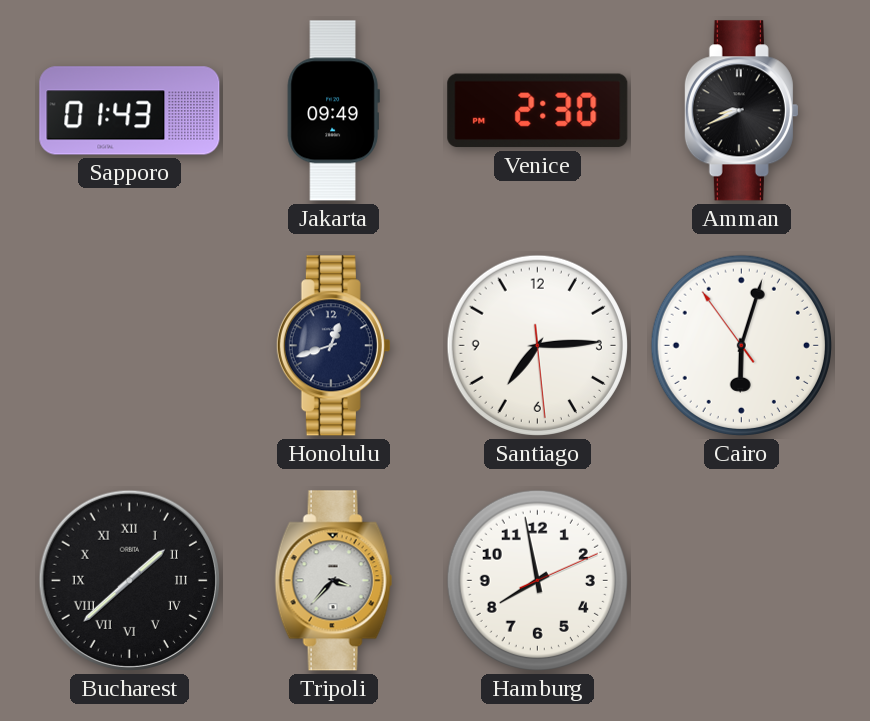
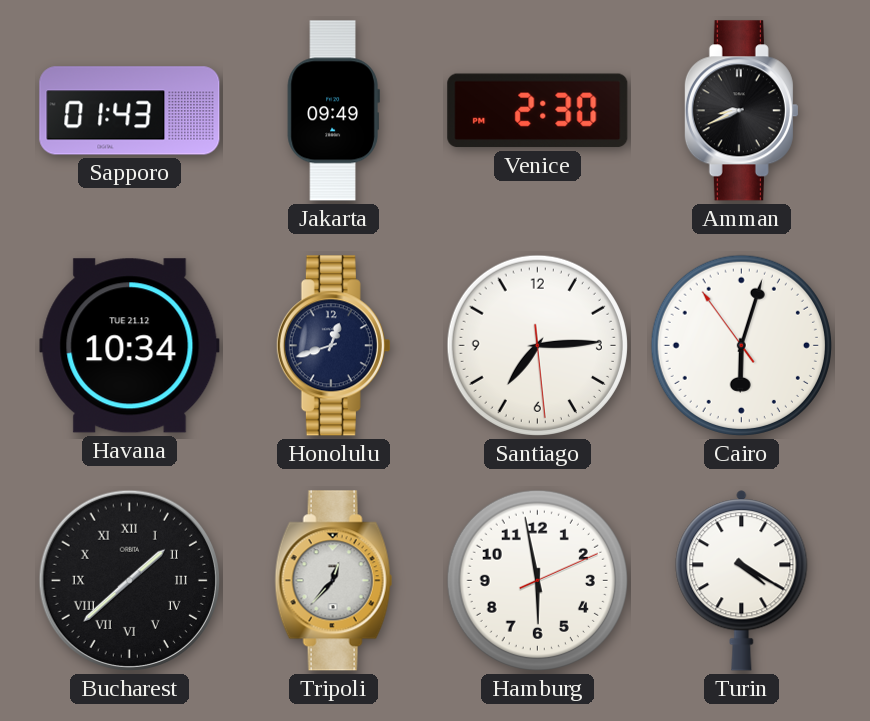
Havana: none -> 10:34
Tripoli: 3:37 -> 12:37
Hamburg: 7:58 -> 5:58
Turin: none -> 4:20
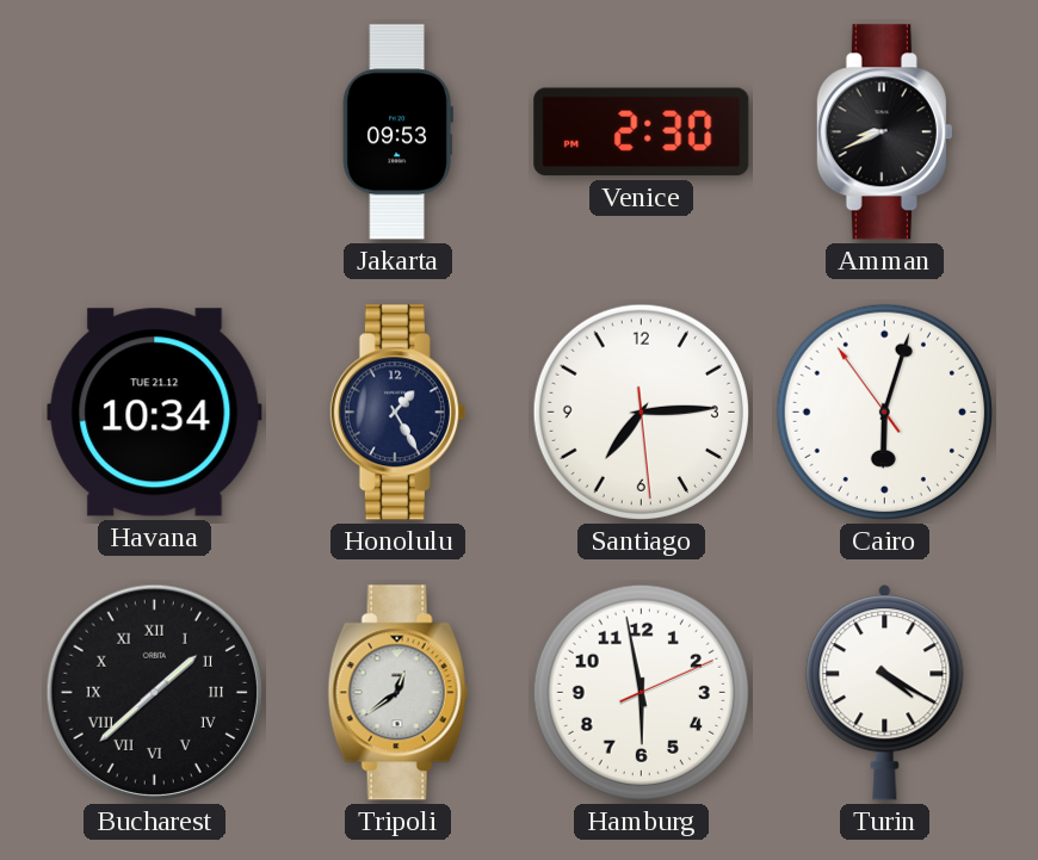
Sapporo: 01:43 -> none
Jakarta: 09:49 -> 09:53
Honolulu: 12:42 -> 1:25
Tripoli: 12:37 -> 12:39
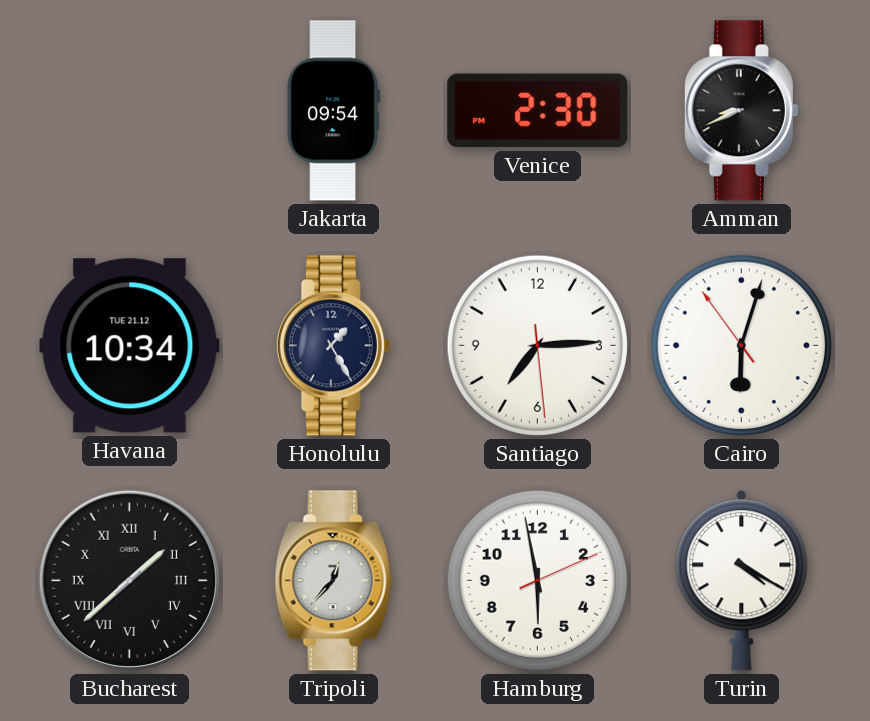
Jakarta: 09:53 -> 09:54
Tripoli: 12:39 -> 12:37
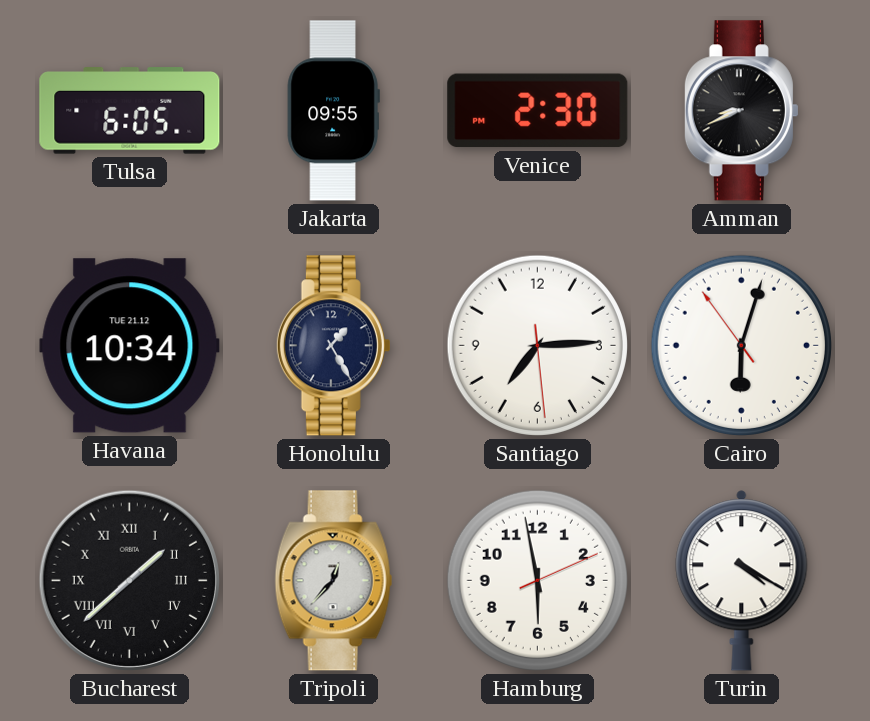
Tulsa: none -> 6:05
Jakarta: 09:54 -> 09:55
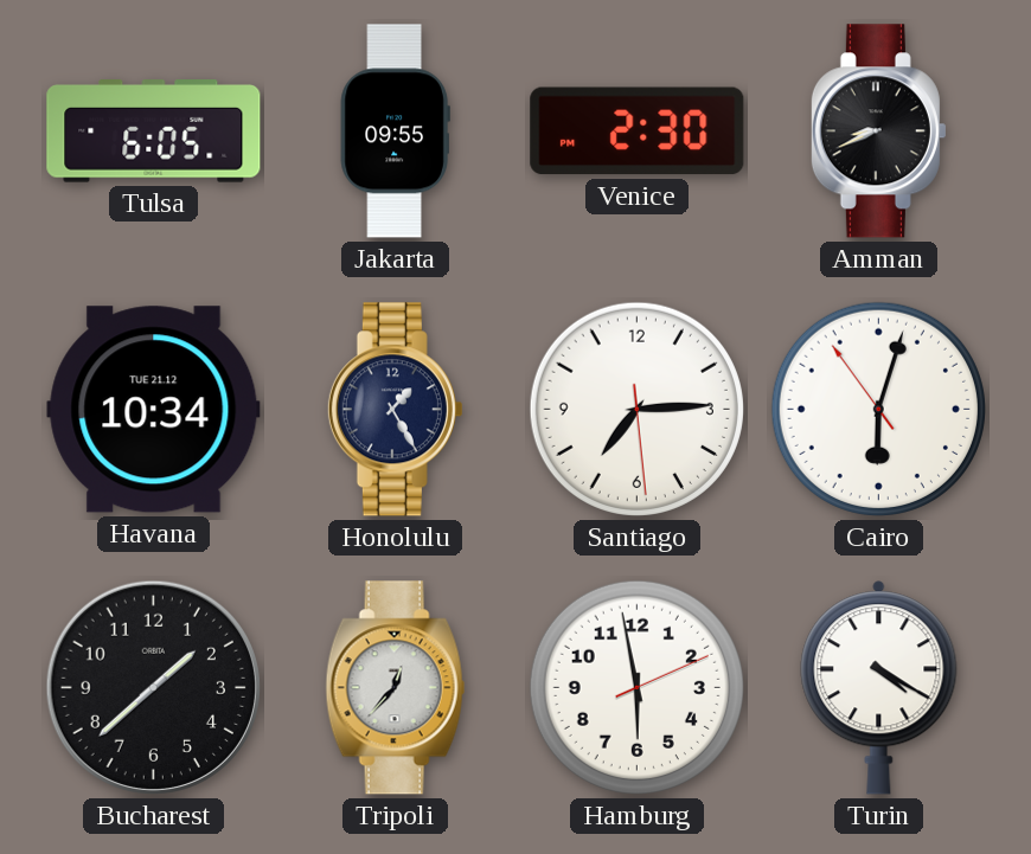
Bucharest numerals: Roman -> Arabic
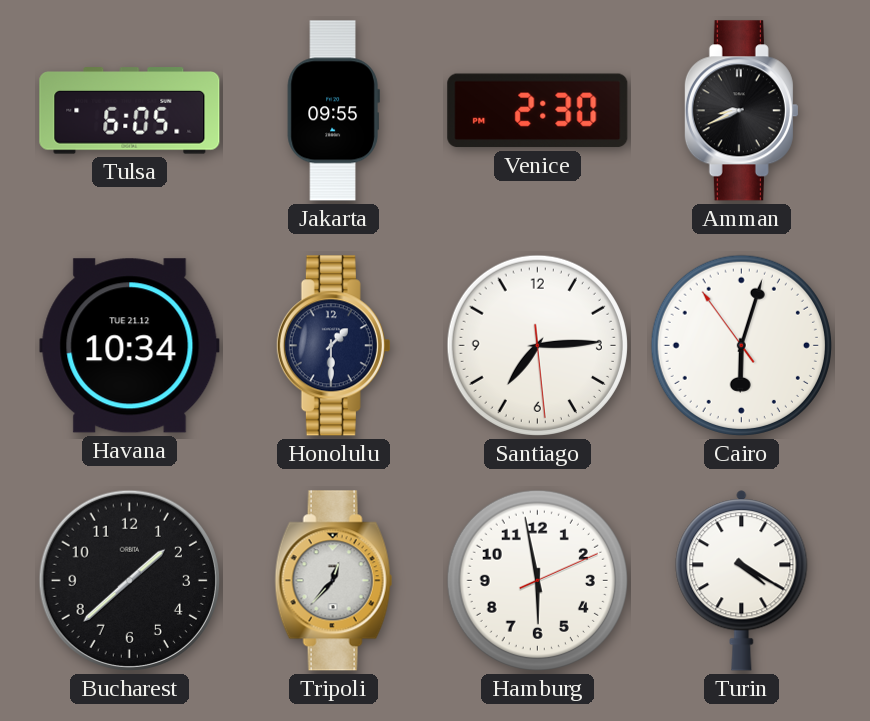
Honolulu: 1:25 -> 1:30
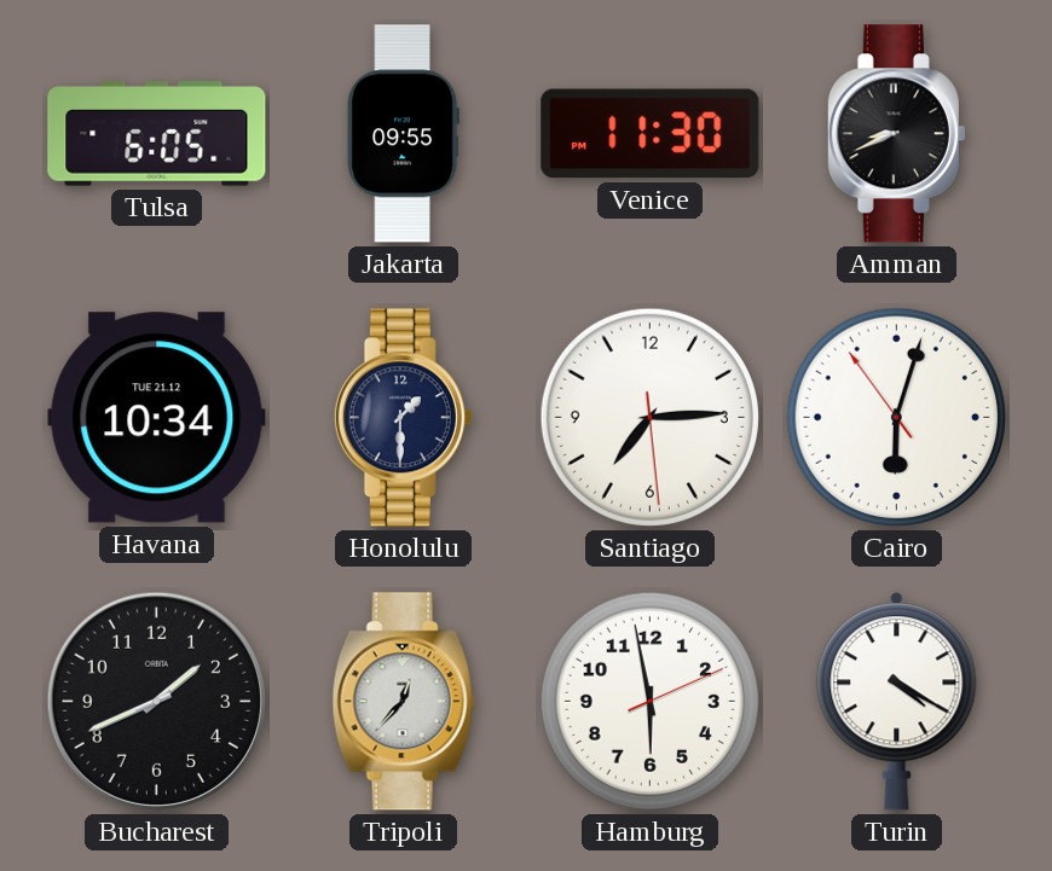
Venice: 2:30 -> 11:30
Bucharest: 1:38 -> 1:41
